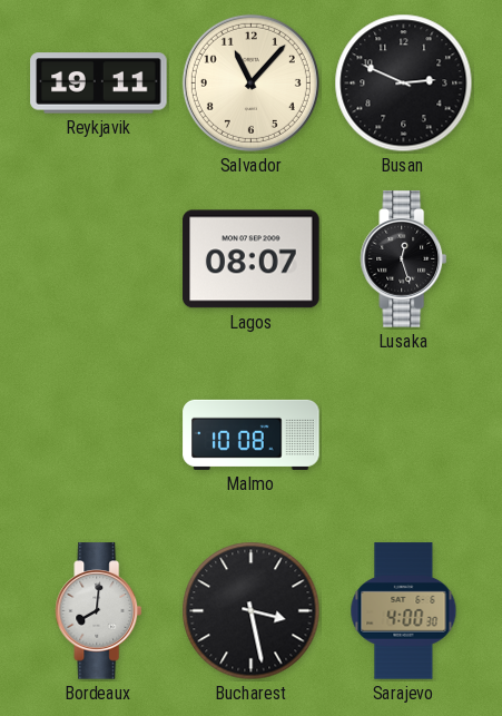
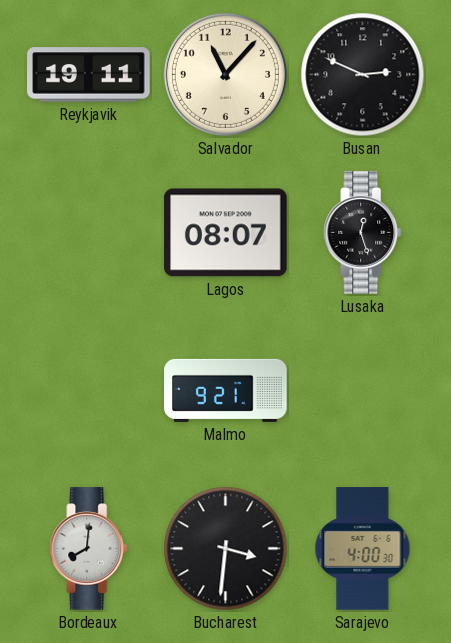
Malmo: 10:08 -> 9:21
Bucharest: 3:28 -> 3:31
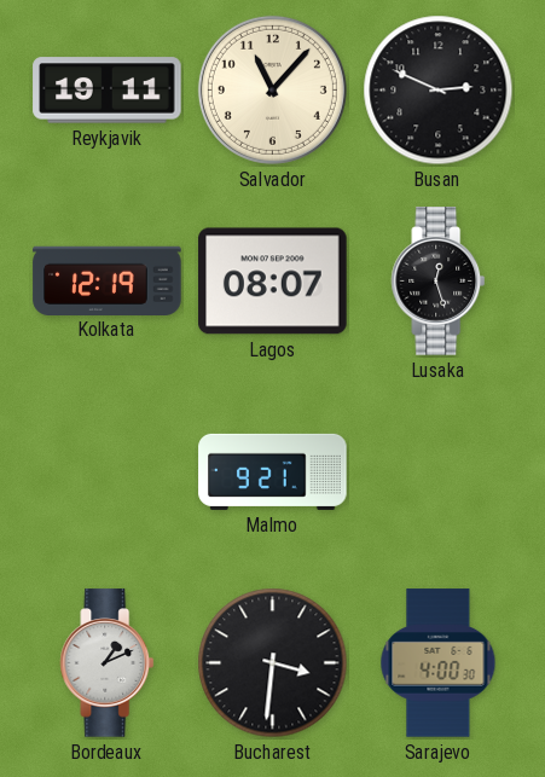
Kolkata: none -> 12:19
Bordeaux: 8:01 -> 1:11
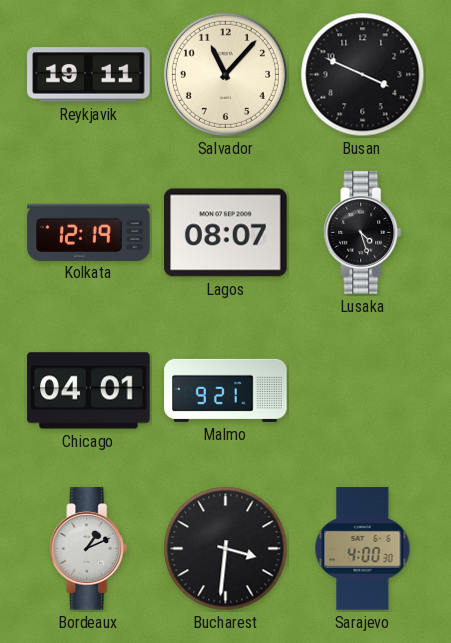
Busan: 2:49 -> 3:49
Lusaka: 12:27 -> 4:27
Chicago: none -> 04:01
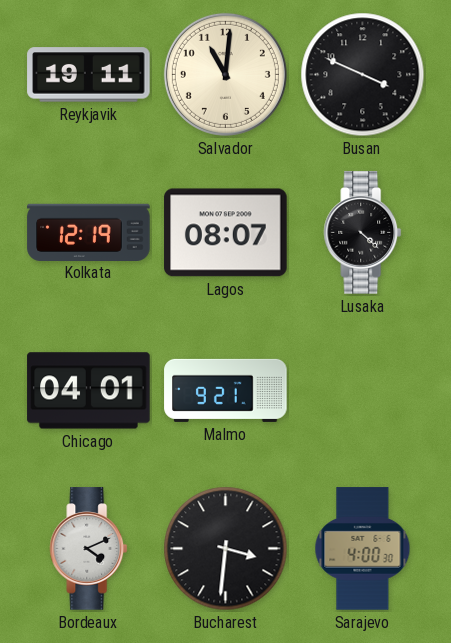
Salvador: 11:07 -> 11:01
Lusaka: 4:27 -> 4:22
Bordeaux: 1:11 -> 4:11
